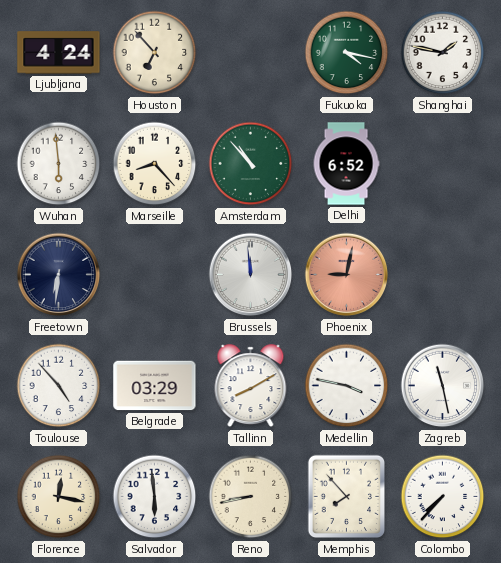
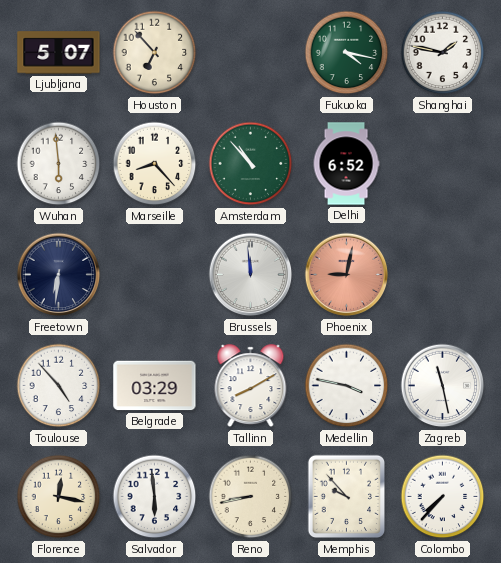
Ljubljana: 4:24 -> 5:07
Memphis: 7:53 -> 9:53
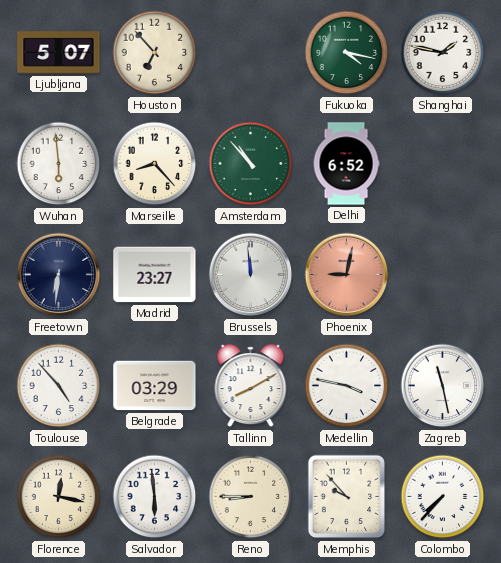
Madrid: none -> 23:27
Reno: 8:43 -> 8:45
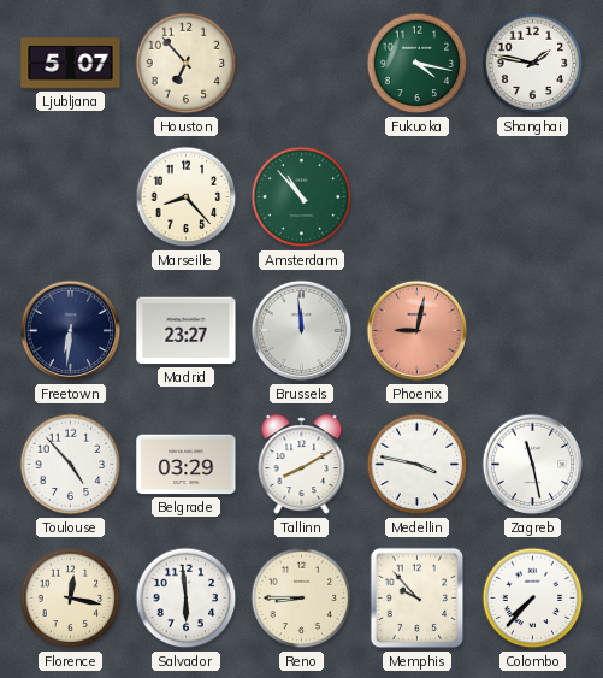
Wuhan: 5:59 -> none
Delhi: 6:52 -> none
